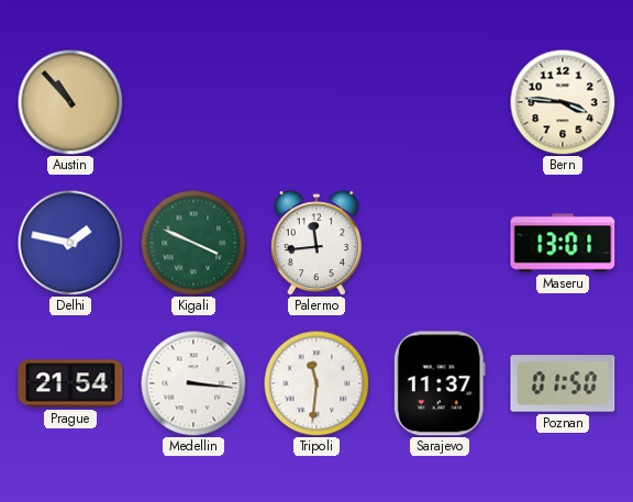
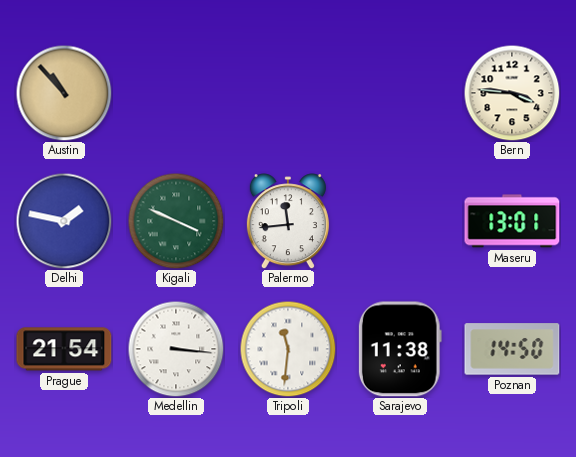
Sarajevo: 11:37 -> 11:38
Poznan: 01:50 -> 14:50
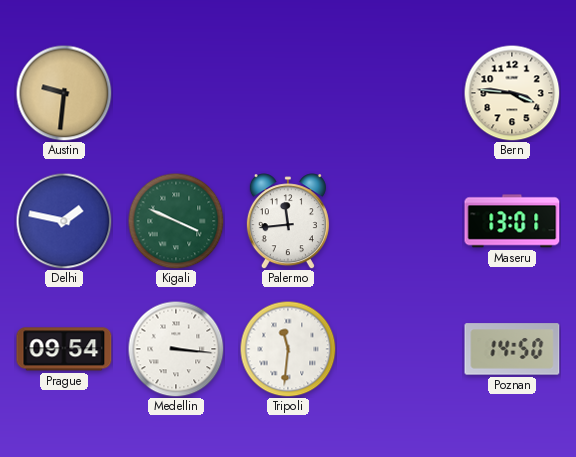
Austin: 10:53 -> 9:31
Prague: 21:54 -> 09:54
Sarajevo: 11:38 -> none
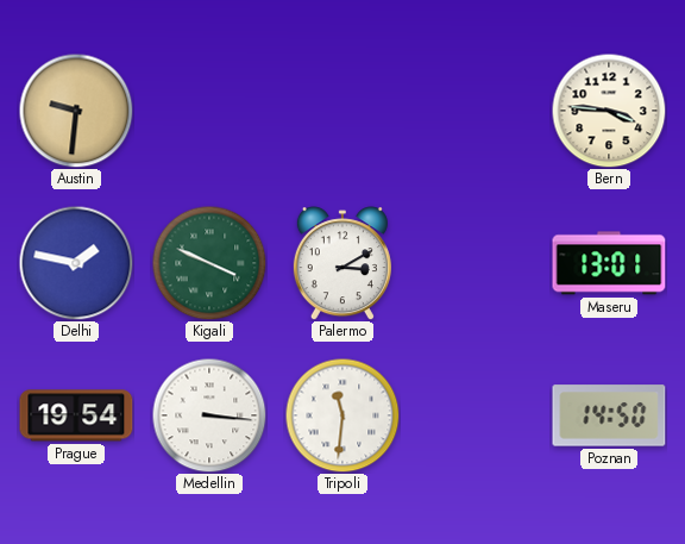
Palermo: 11:44 -> 3:10
Prague: 09:54 -> 19:54
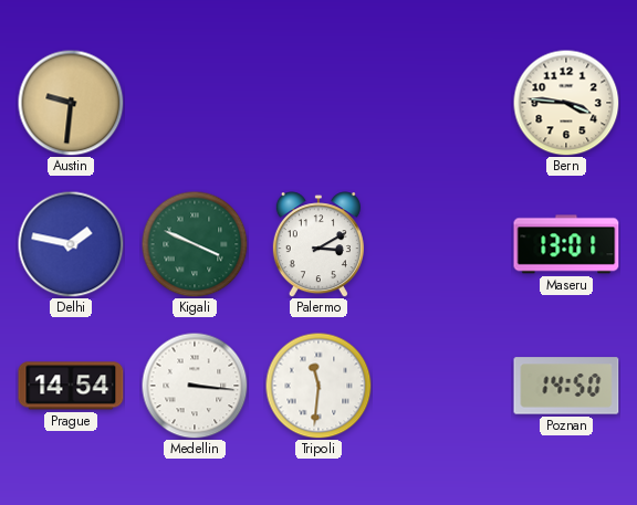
Prague: 19:54 -> 14:54
